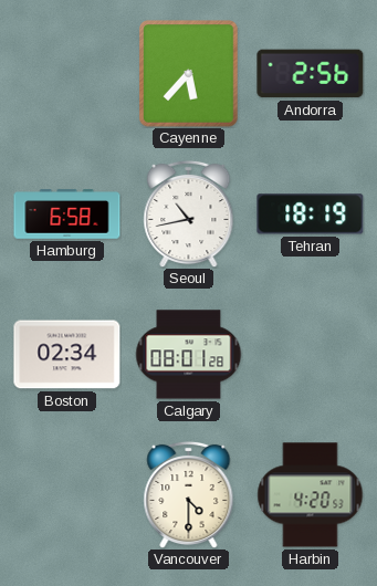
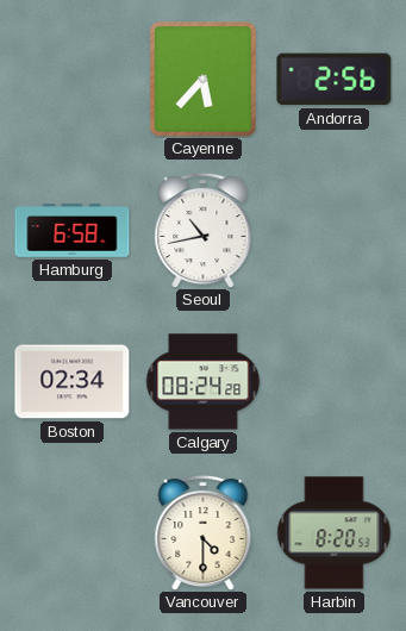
Tehran: 18:19 -> none
Calgary: 08:01 -> 08:24
Harbin: 4:20 -> 8:20
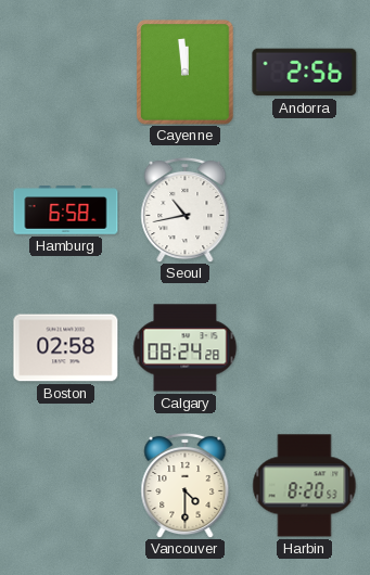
Cayenne: 5:37 -> 11:59
Boston: 02:34 -> 02:58
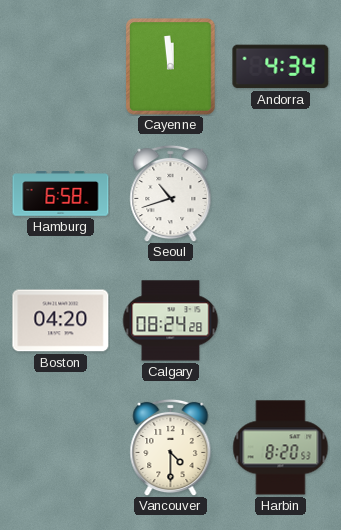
Andorra: 2:56 -> 4:34
Seoul: 10:43 -> 10:42
Boston: 02:58 -> 04:20
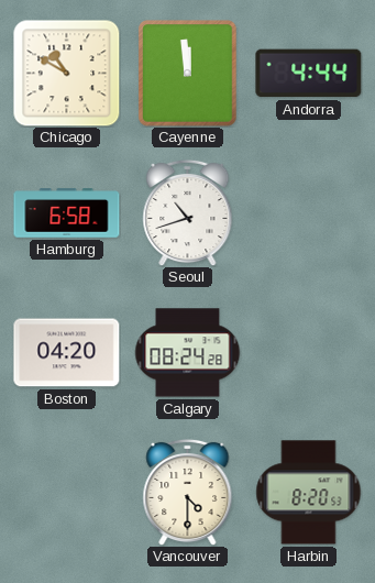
Chicago: none -> 10:50
Andorra: 4:34 -> 4:44
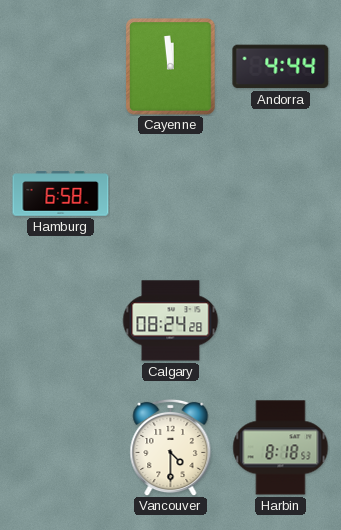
Chicago: 10:50 -> none
Seoul: 10:42 -> none
Boston: 04:20 -> none
Harbin: 8:20 -> 8:18
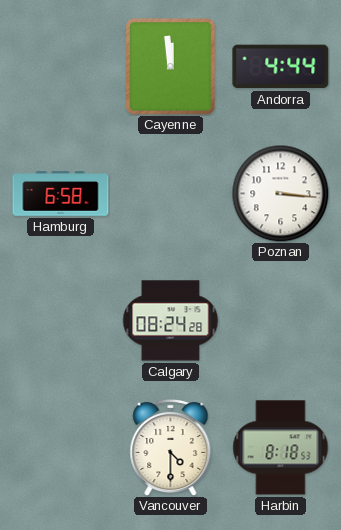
Poznan: none -> 3:16
